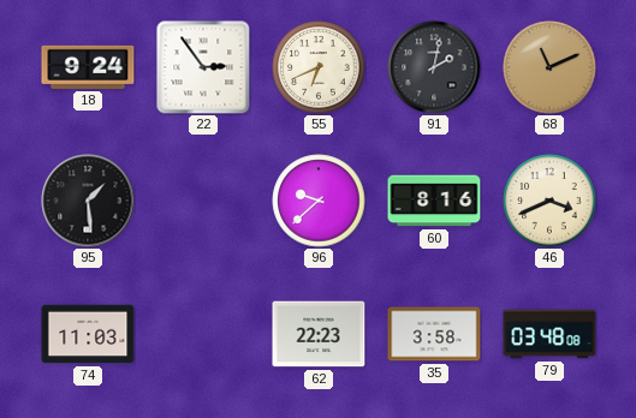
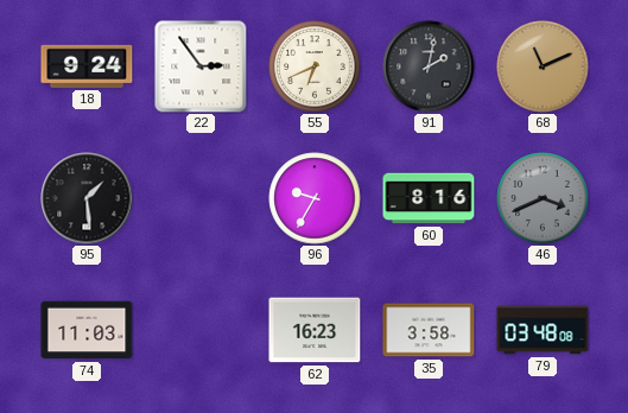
96: 9:38 -> 9:35
46 dial: cream -> grey
62: 22:23 -> 16:23
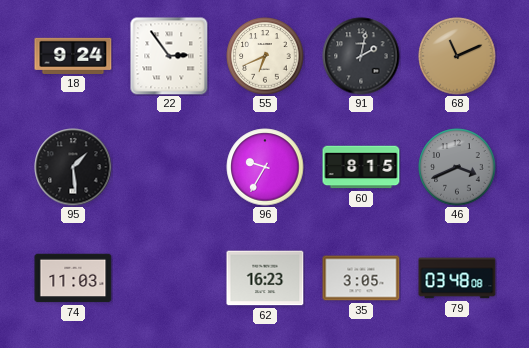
60: 8:16 -> 8:15
35: 3:58 -> 3:05
